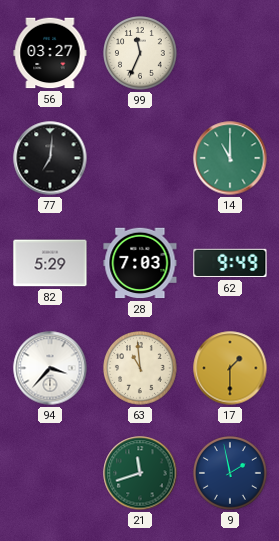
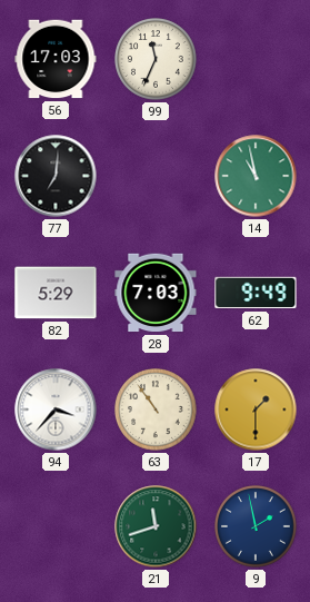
56: 03:27 -> 17:03
14: 11:00 -> 10:58
63: 10:59 -> 10:54
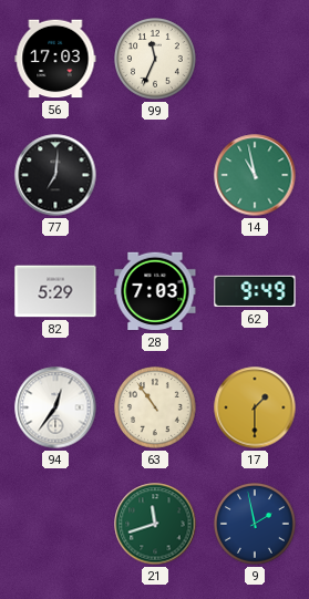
94: 3:37 -> 12:36
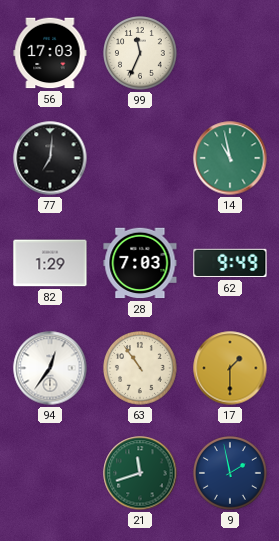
82: 5:29 -> 1:29
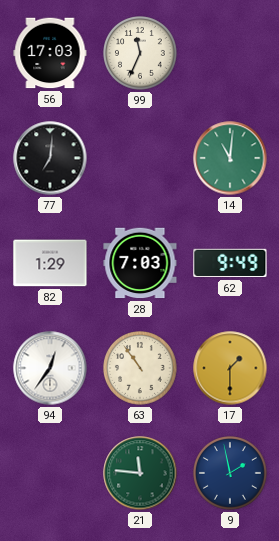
14: 10:58 -> 11:01
21: 11:42 -> 11:46
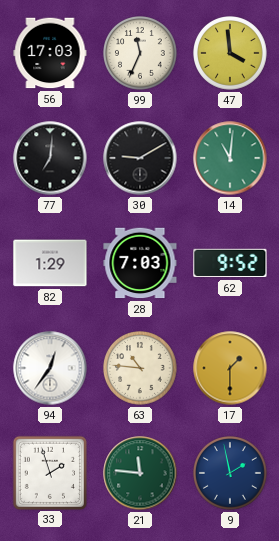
47: none -> 3:59
30: none -> 9:10
62: 9:49 -> 9:52
63: 10:54 -> 10:46
33: none -> 1:57
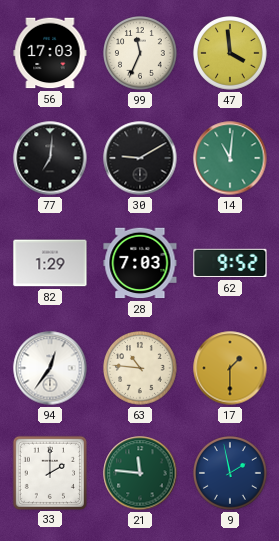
33: 1:57 -> 2:00
